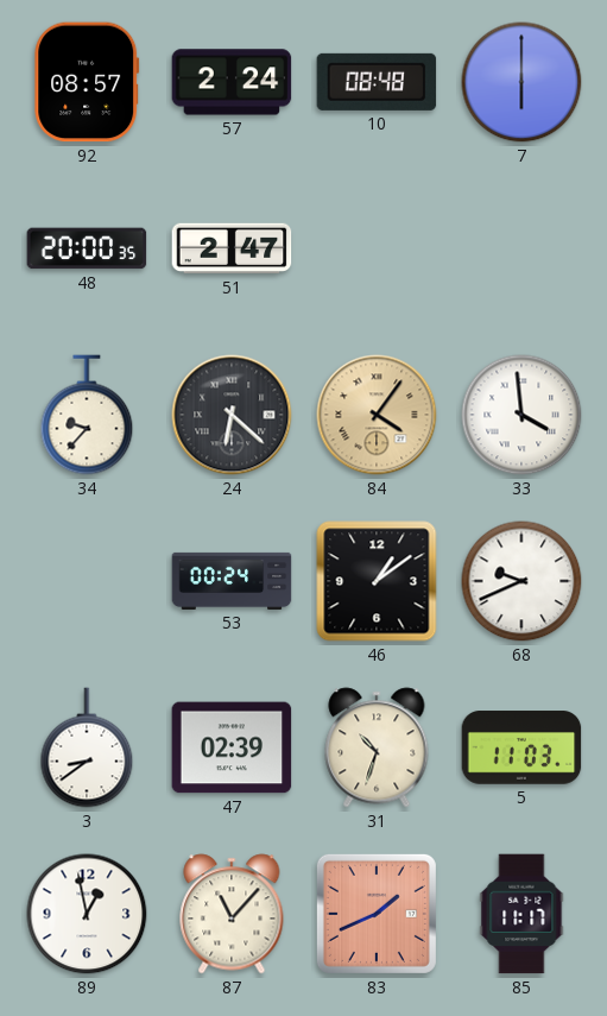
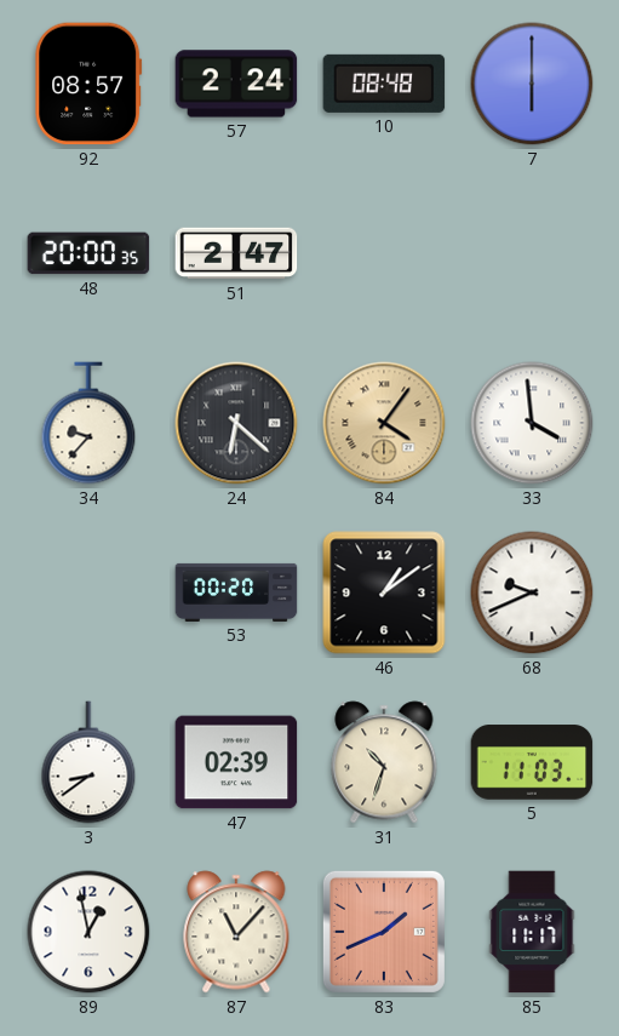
53: 00:24 -> 00:20
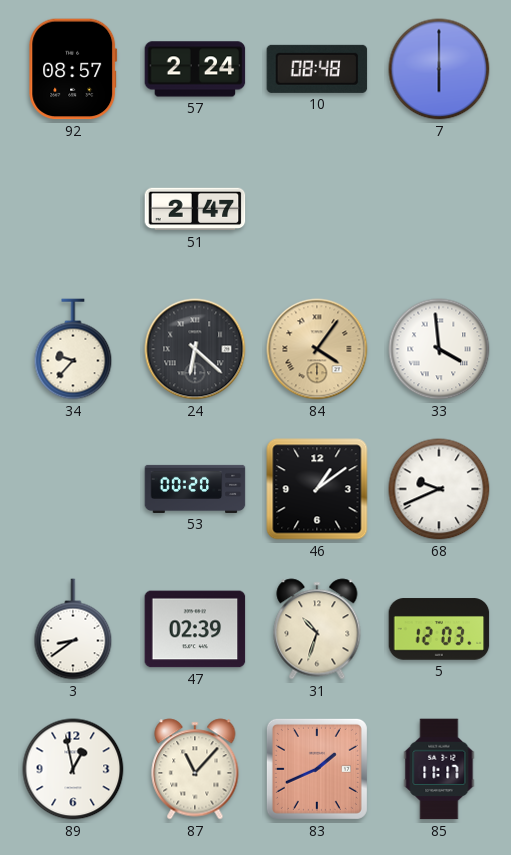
48: 20:00 -> none
5: 11:03 -> 12:03
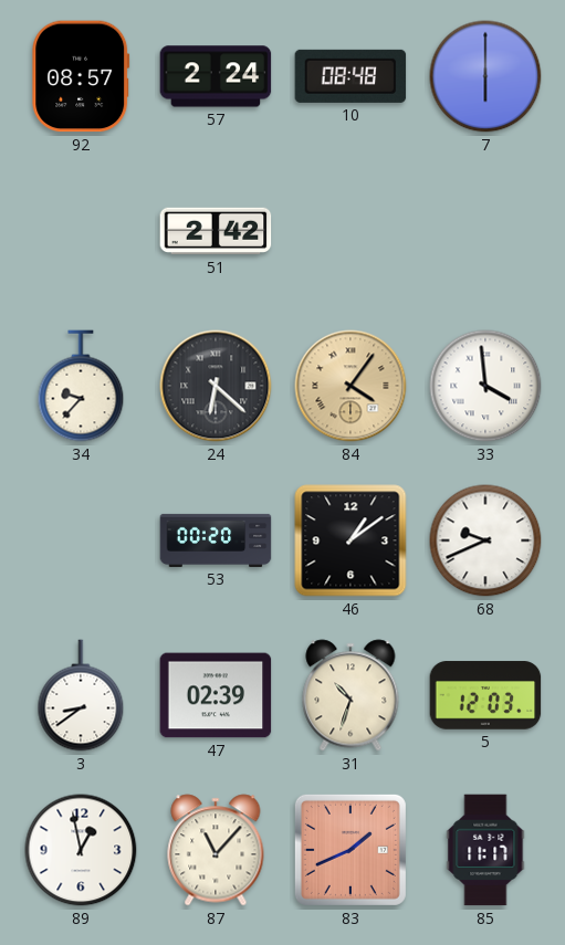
51: 2:47 -> 2:42
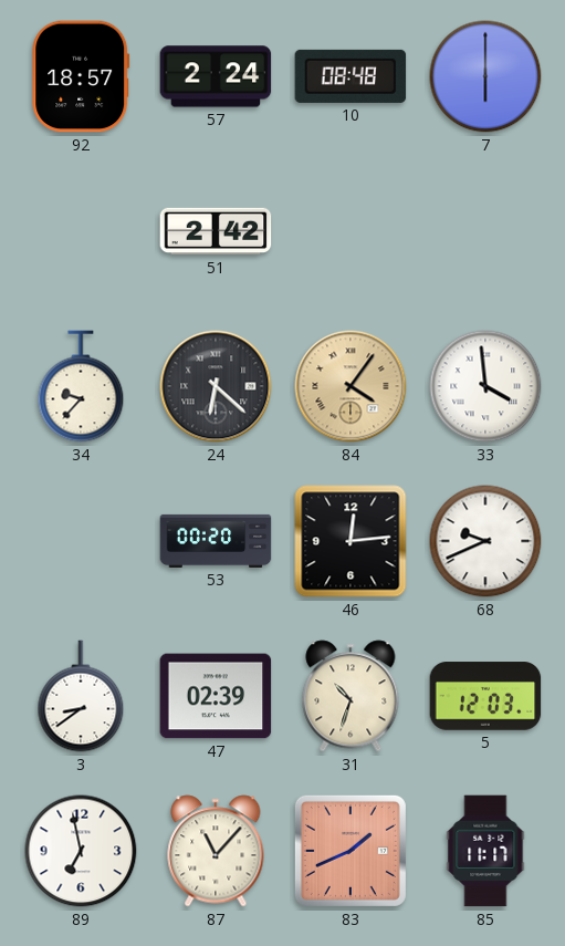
92: 08:57 -> 18:57
46: 1:09 -> 12:14
89: 12:58 -> 6:58
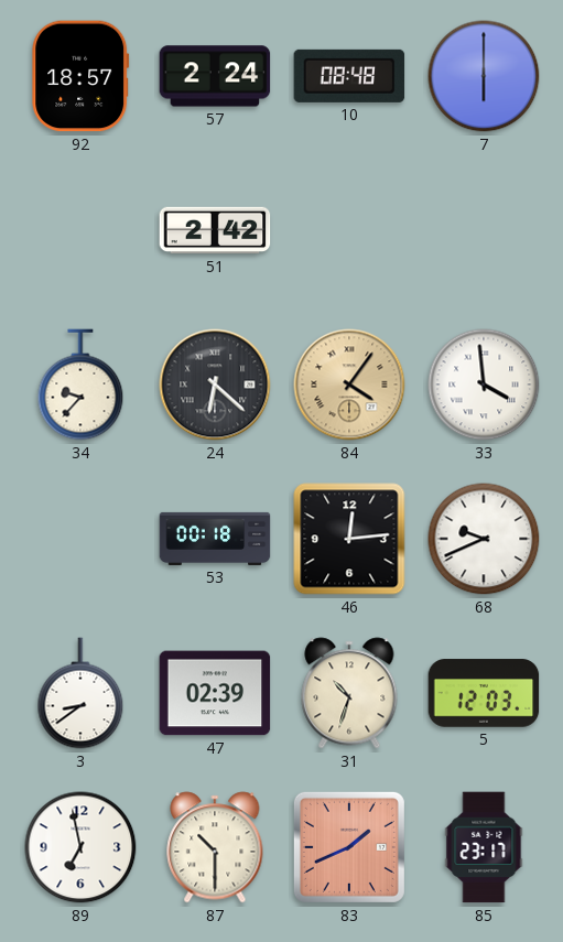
53: 00:20 -> 00:18
87: 11:07 -> 10:30
85: 11:17 -> 23:17
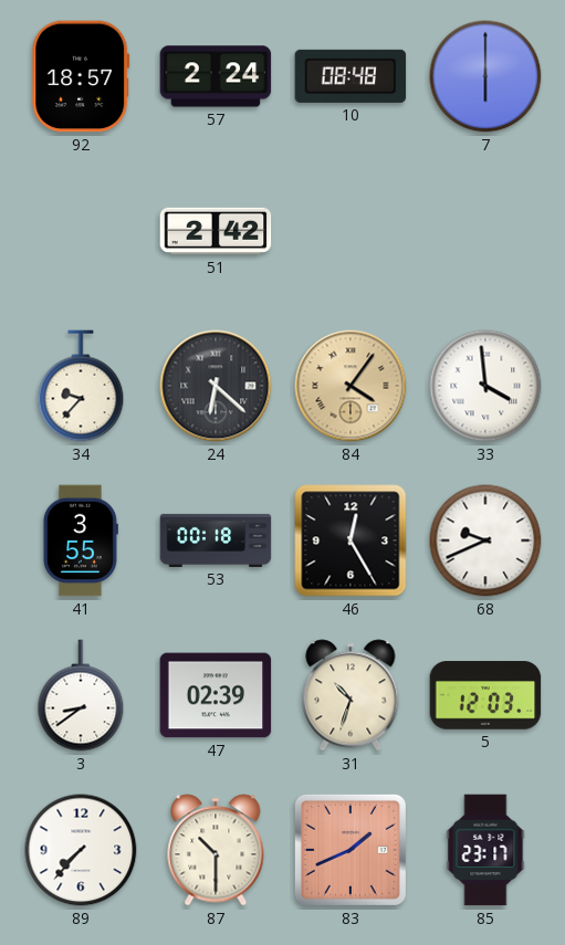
41: none -> 3:55
46: 12:14 -> 12:25
89: 6:58 -> 7:37
